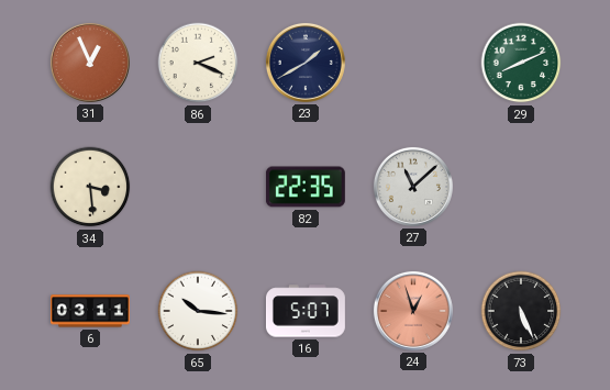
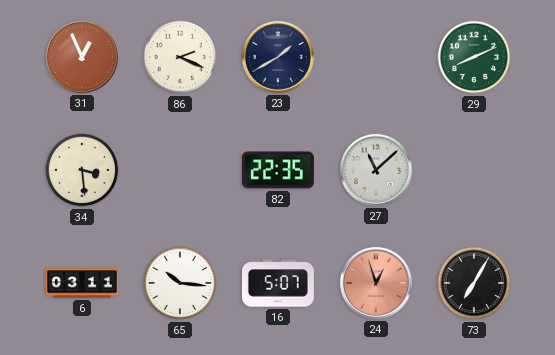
73: 5:26 -> 7:05
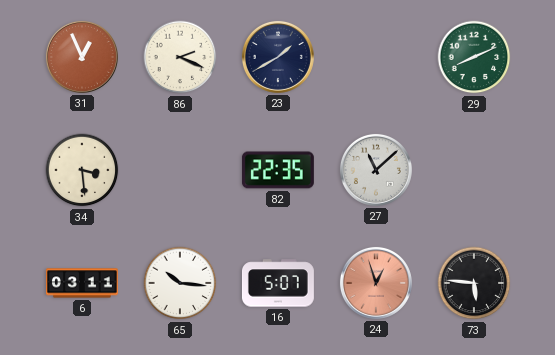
73: 7:05 -> 5:46
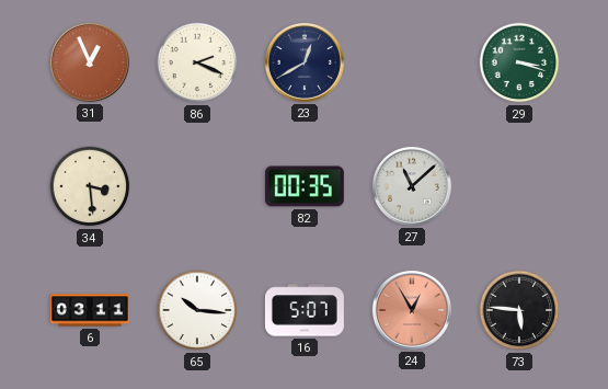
23: 1:40 -> 12:40
29: 8:11 -> 3:18
82: 22:35 -> 00:35
24: 12:57 -> 12:55
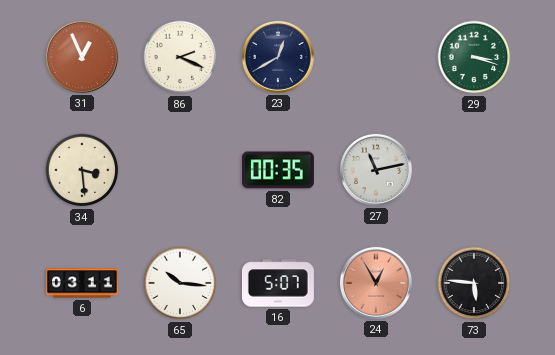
27: 11:08 -> 11:13
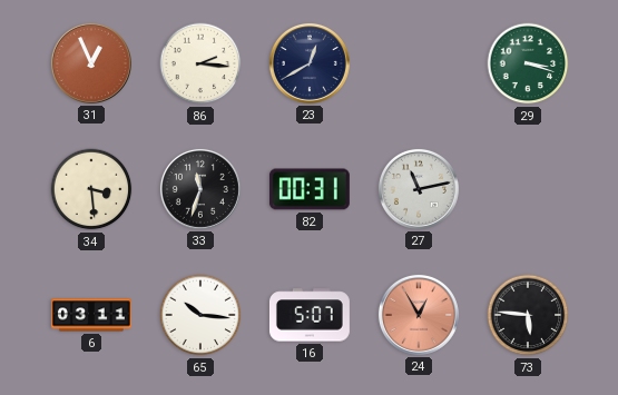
86: 2:19 -> 2:16
33: none -> 11:33
82: 00:35 -> 00:31
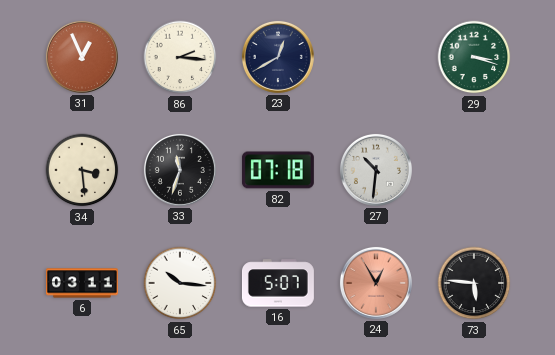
82: 00:31 -> 07:18
27: 11:13 -> 10:31
